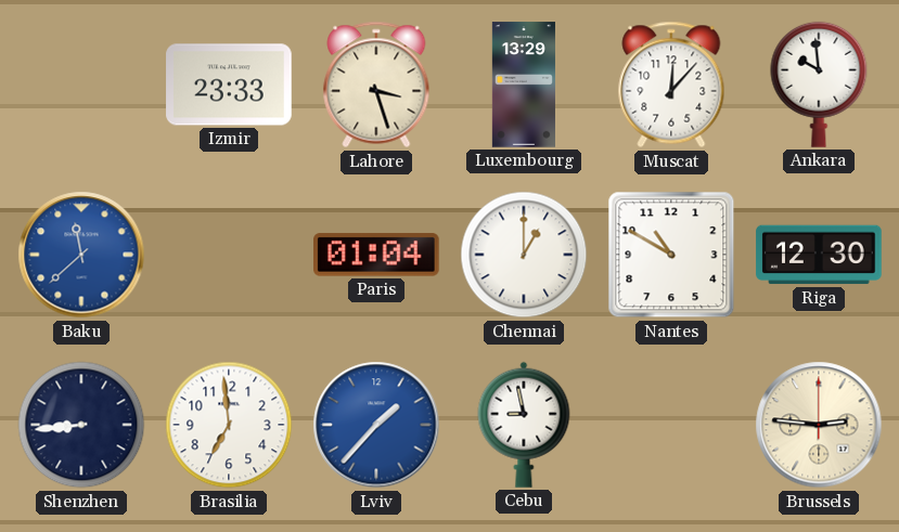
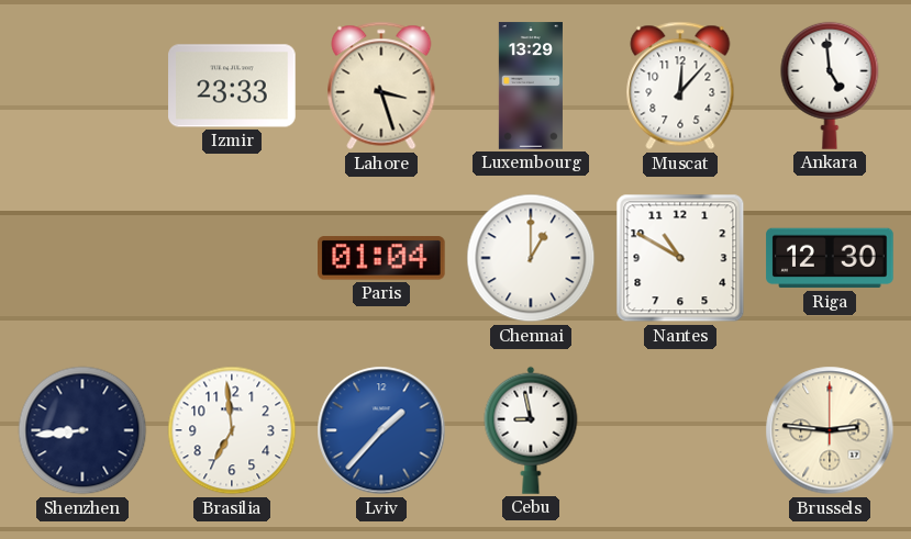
Ankara: 9:59 -> 4:59
Baku: 11:38 -> none
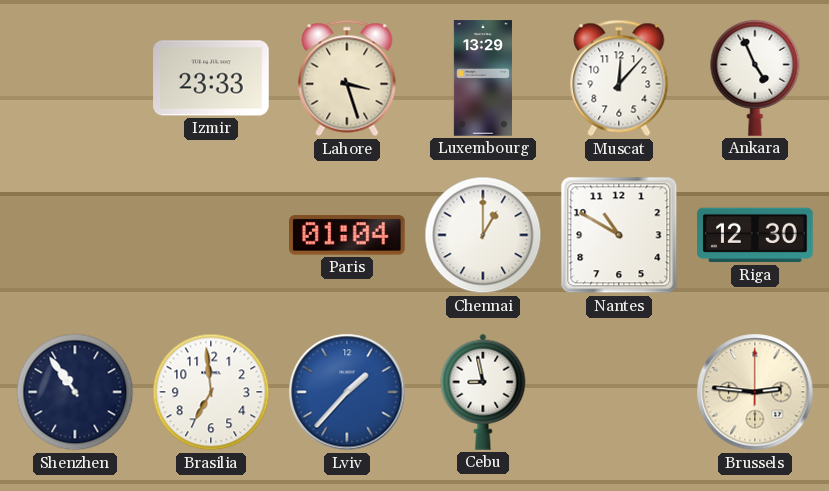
Ankara: 4:59 -> 4:56
Shenzhen: 8:44 -> 10:54
